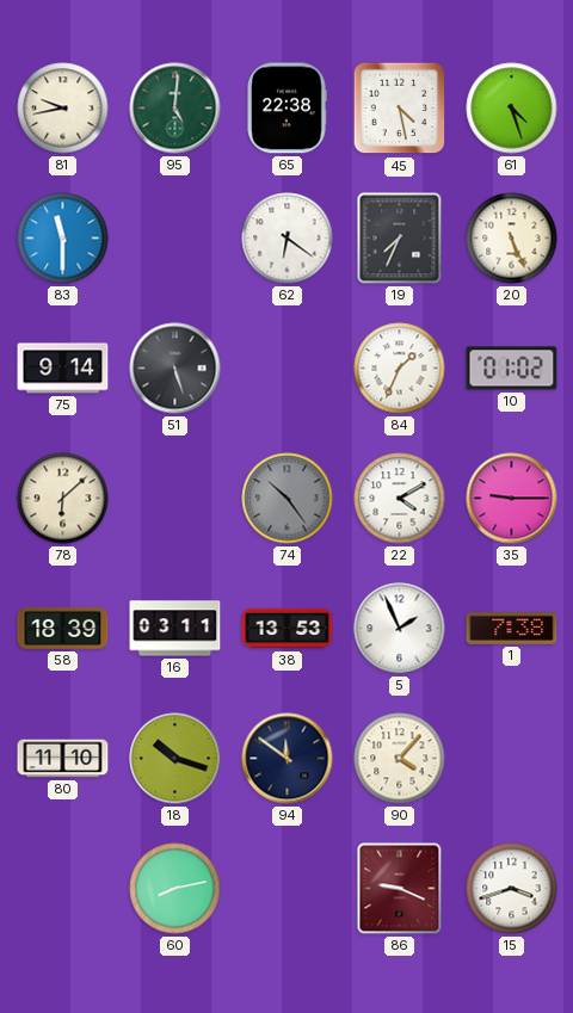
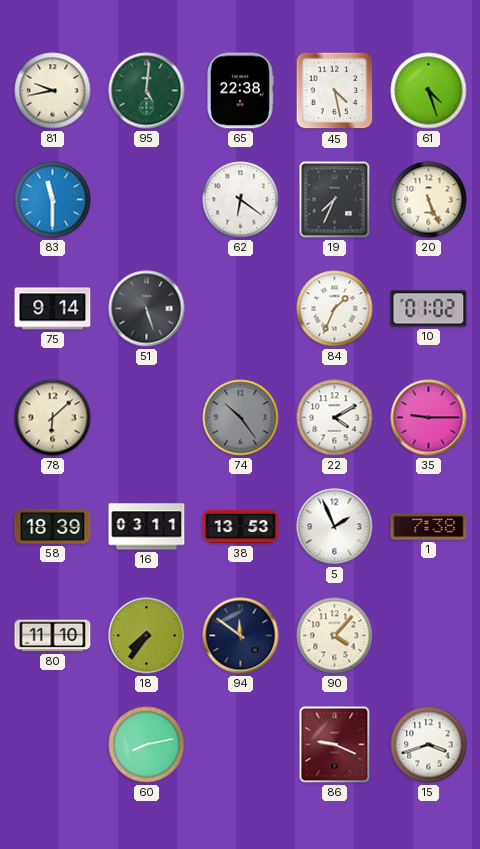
18: 10:18 -> 7:36
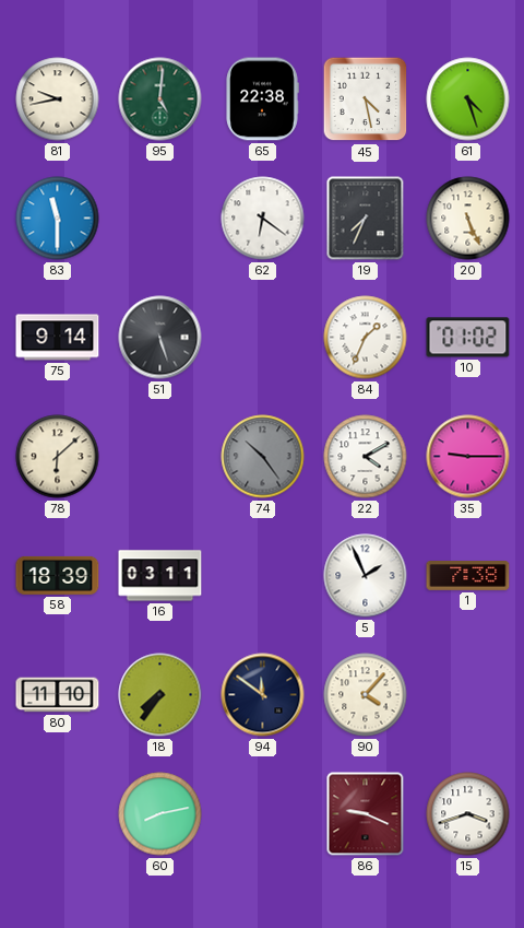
38: 13:53 -> none
